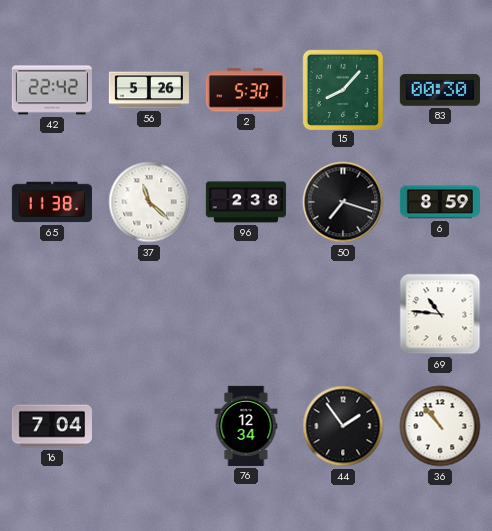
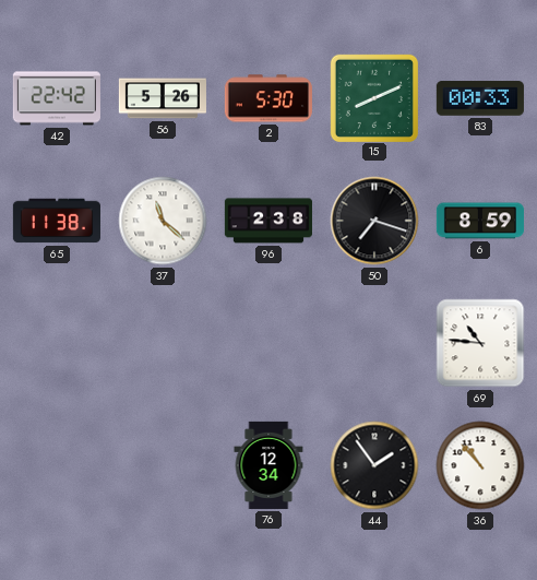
15: 8:07 -> 8:11
83: 00:30 -> 00:33
16: 7:04 -> none
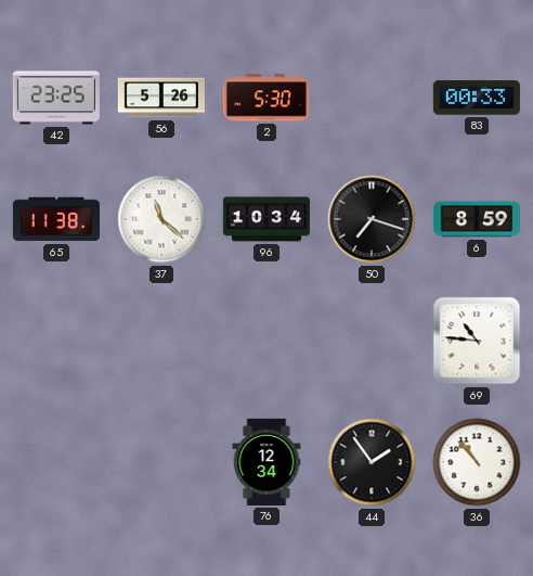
42: 22:42 -> 23:25
15: 8:11 -> none
96: 2:38 -> 10:34
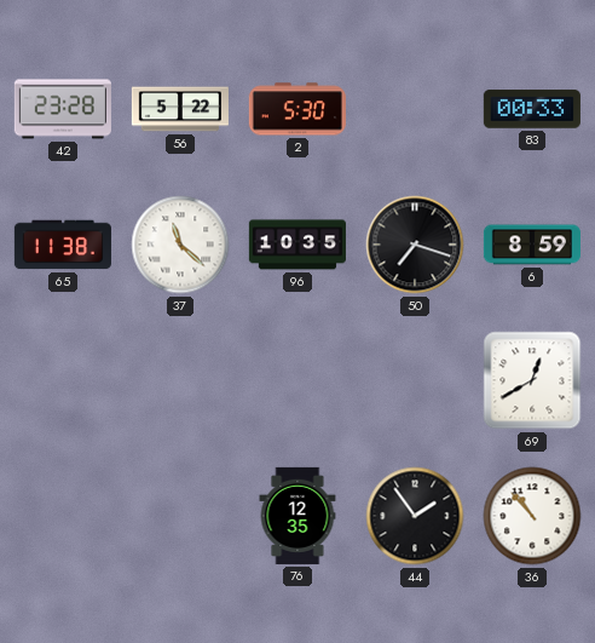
42: 23:25 -> 23:28
56: 5:26 -> 5:22
96: 10:34 -> 10:35
69: 10:46 -> 12:40
76: 12:34 -> 12:35
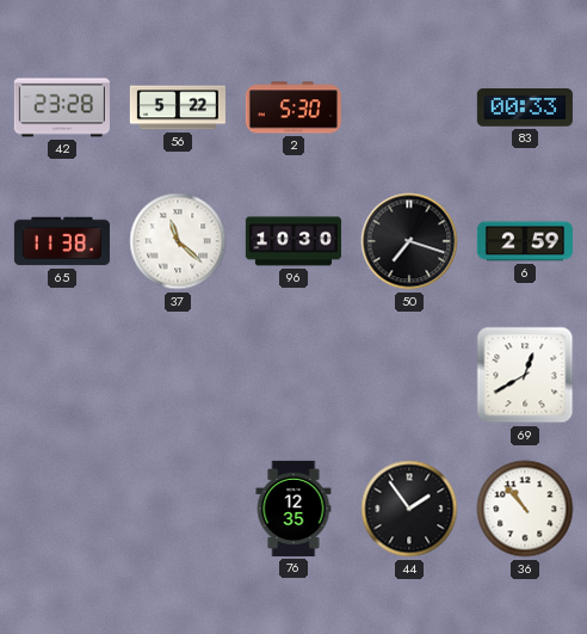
96: 10:35 -> 10:30
6: 8:59 -> 2:59
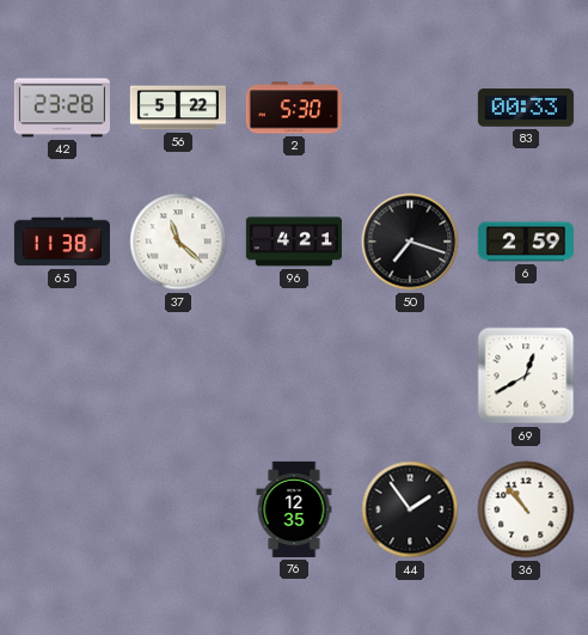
96: 10:30 -> 4:21
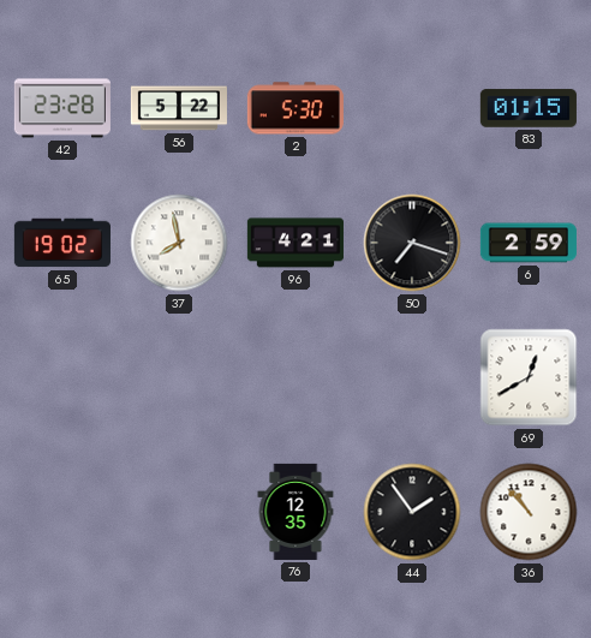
83: 00:33 -> 01:15
65: 11:38 -> 19:02
37: 11:22 -> 7:58
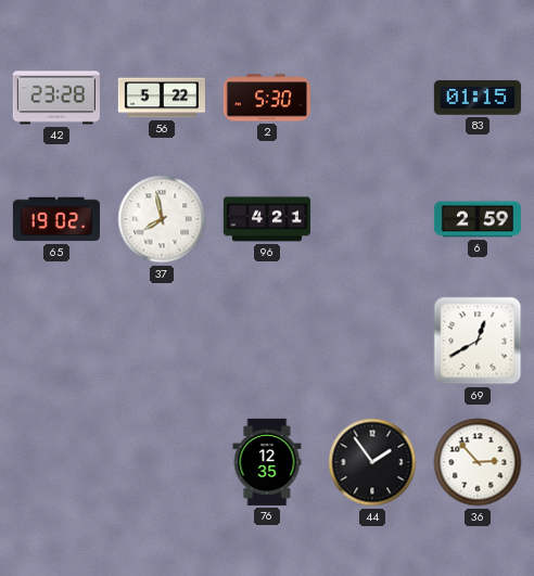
50: 7:18 -> none
36: 10:53 -> 2:53
